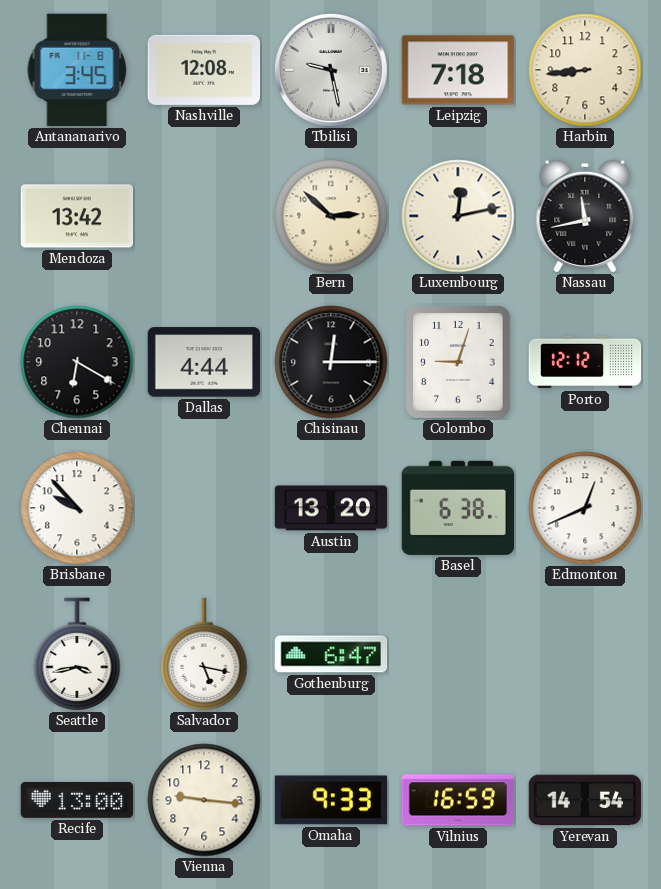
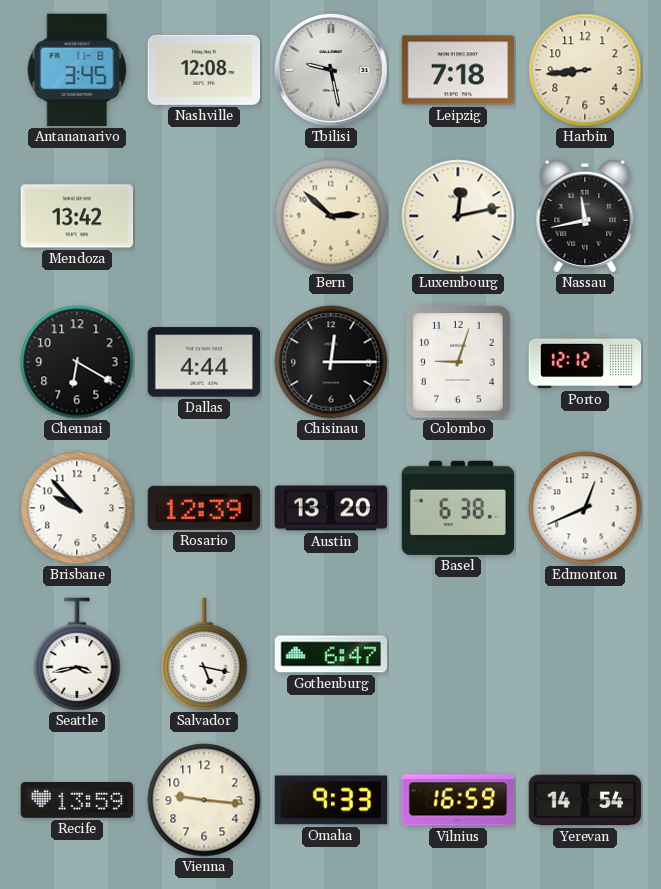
Rosario: none -> 12:39
Recife: 13:00 -> 13:59
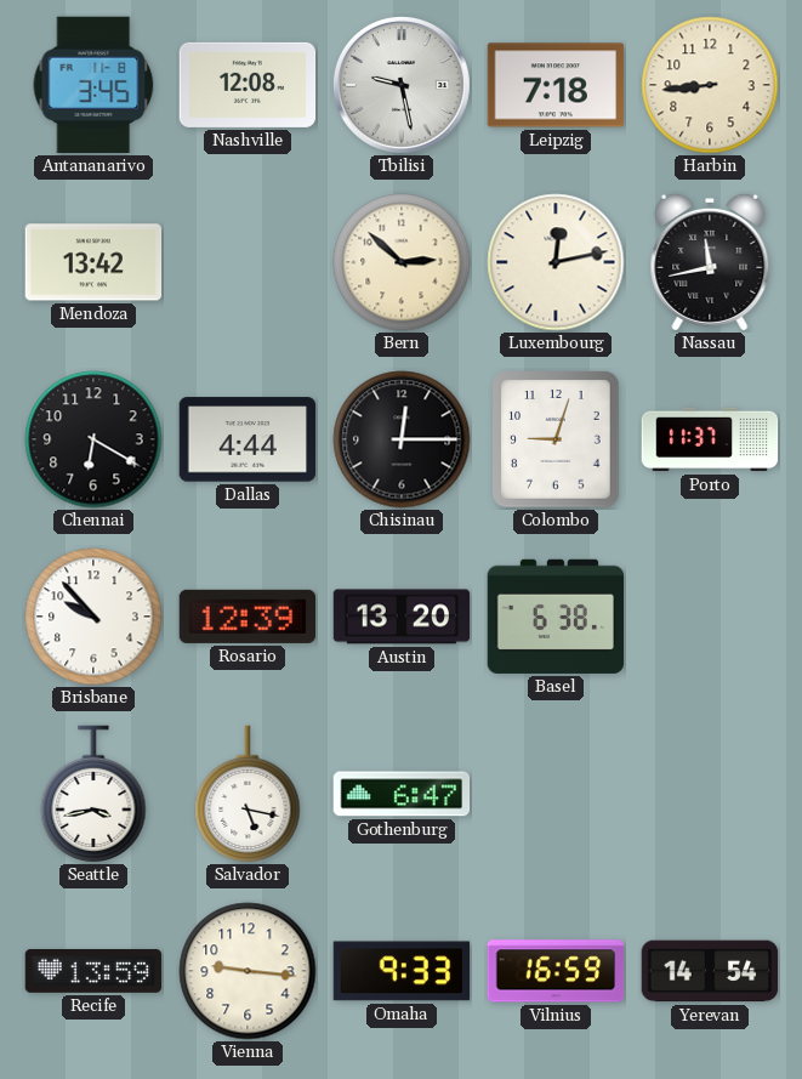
Porto: 12:12 -> 11:37
Edmonton: 12:41 -> none
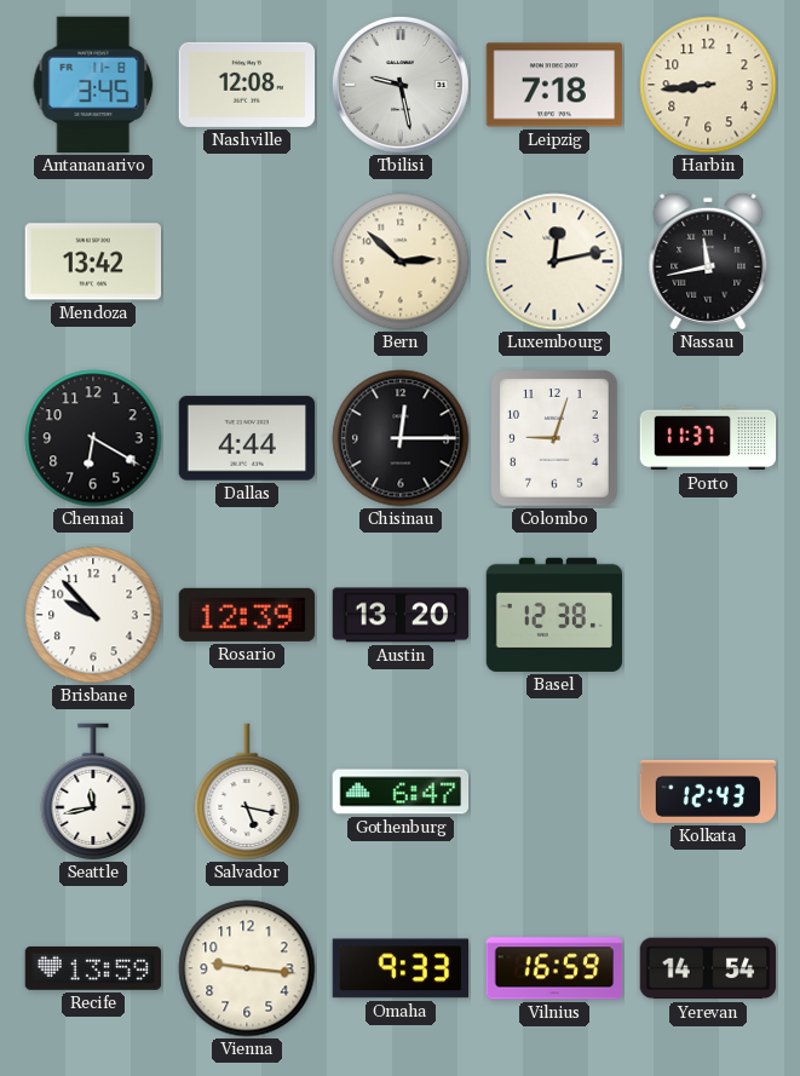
Basel: 6:38 -> 12:38
Seattle: 3:43 -> 11:43
Kolkata: none -> 12:43
